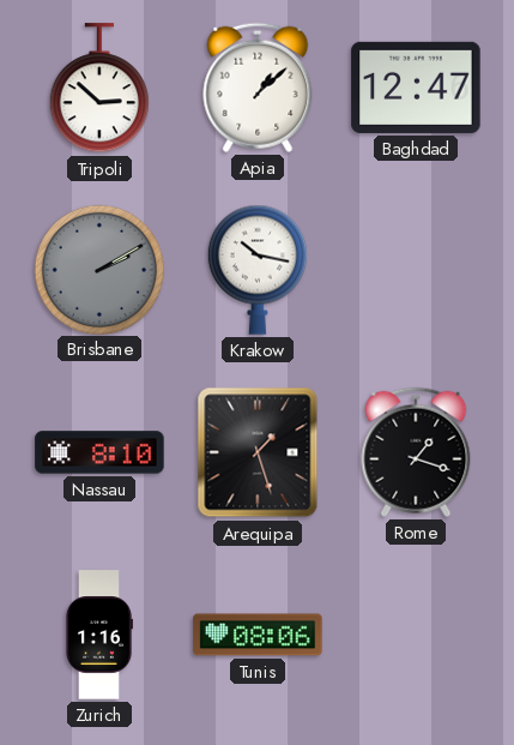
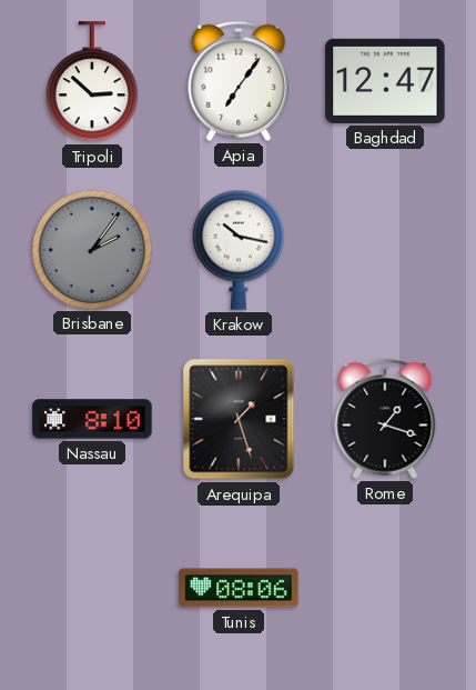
Apia: 1:08 -> 7:06
Brisbane: 2:10 -> 2:06
Zurich: 1:16 -> none
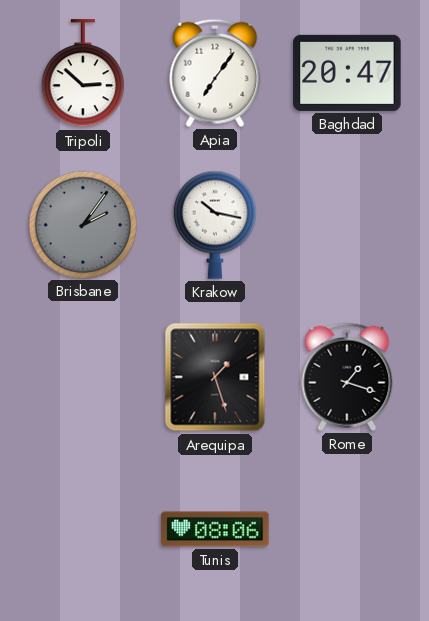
Baghdad: 12:47 -> 20:47
Nassau: 8:10 -> none
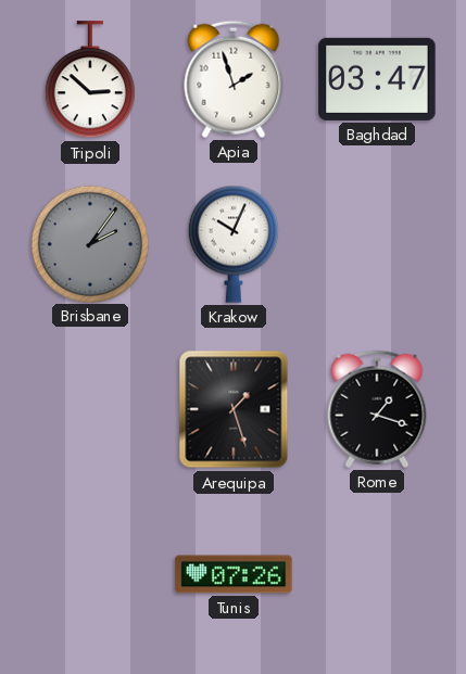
Apia: 7:06 -> 1:57
Baghdad: 20:47 -> 03:47
Krakow: 10:17 -> 10:04
Tunis: 08:06 -> 07:26
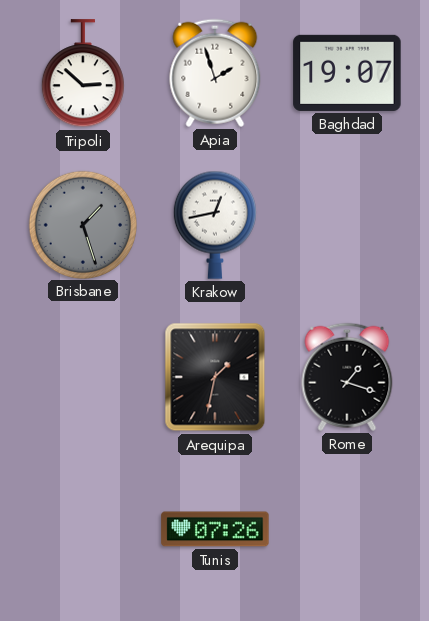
Baghdad: 03:47 -> 19:07
Brisbane: 2:06 -> 1:27
Krakow: 10:04 -> 12:43
Arequipa: 1:27 -> 1:32
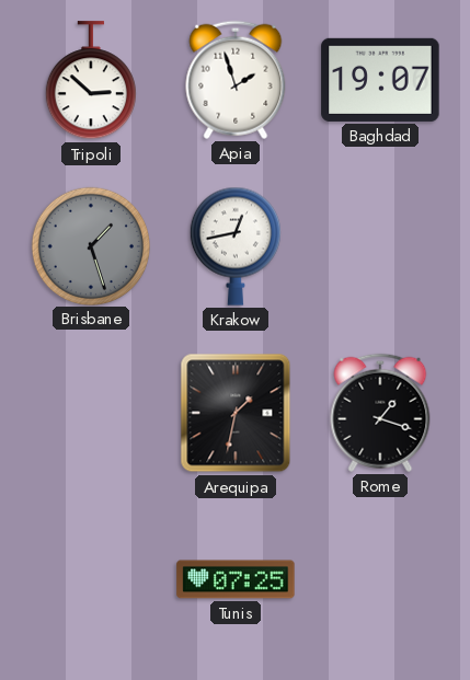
Tunis: 07:26 -> 07:25
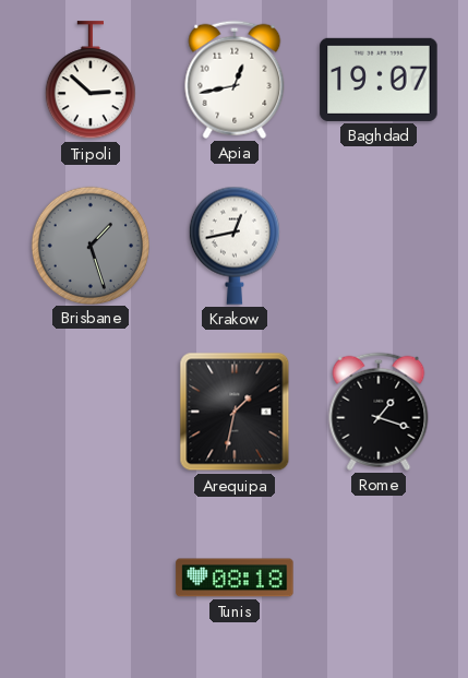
Apia: 1:57 -> 12:43
Tunis: 07:25 -> 08:18
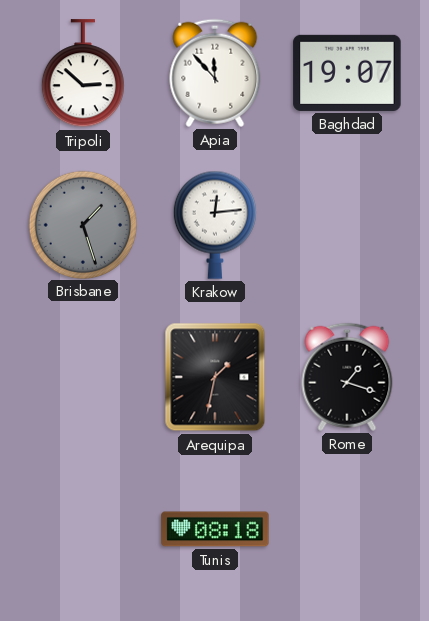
Apia: 12:43 -> 11:53
Krakow: 12:43 -> 12:14
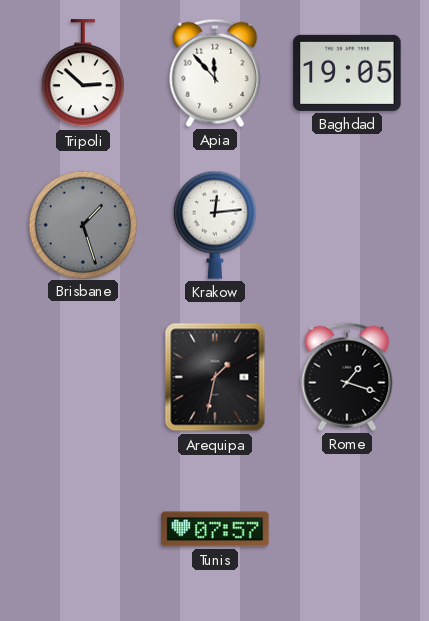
Baghdad: 19:07 -> 19:05
Tunis: 08:18 -> 07:57
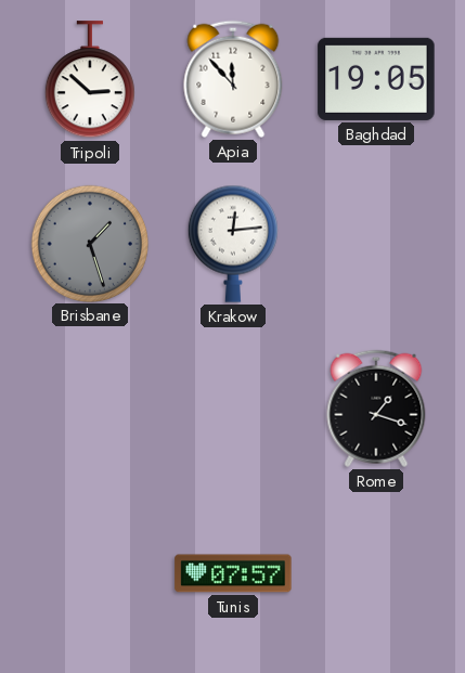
Arequipa: 1:32 -> none
